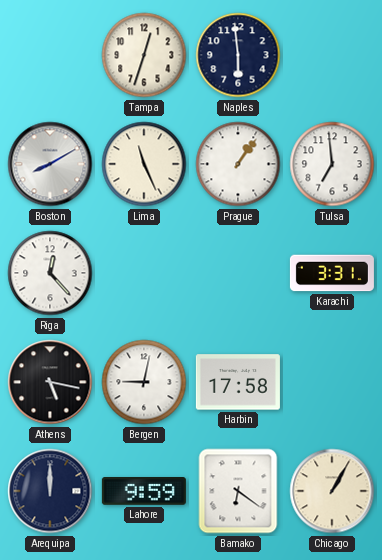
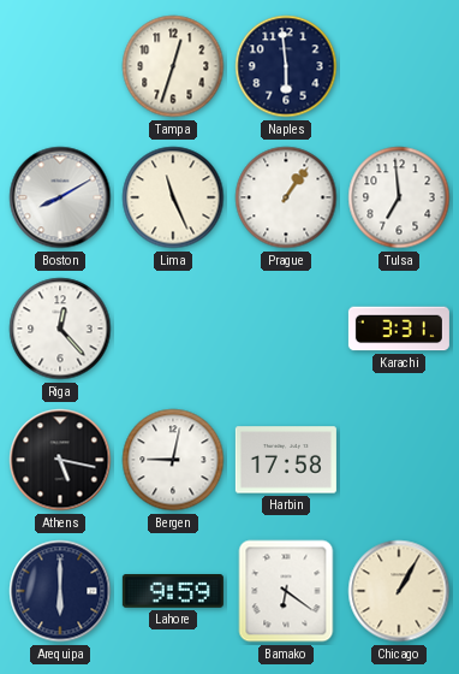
Arequipa: 12:00 -> 6:00
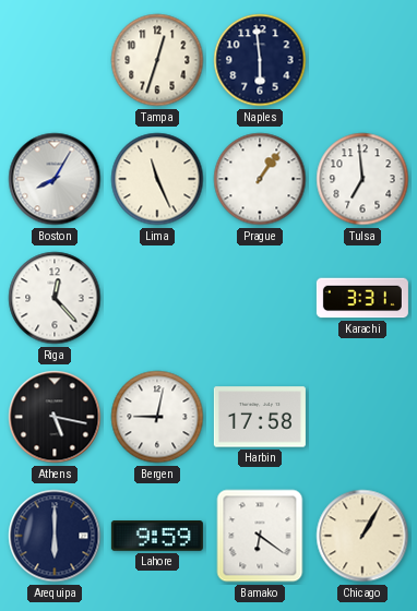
Boston: 8:10 -> 8:05
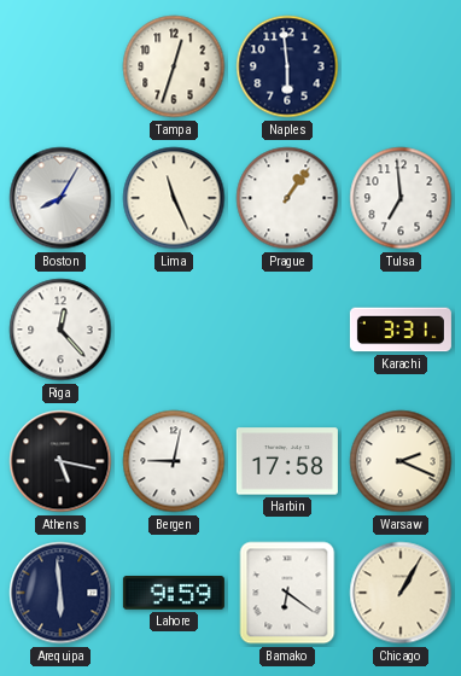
Warsaw: none -> 2:19
Arequipa: 6:00 -> 5:59
